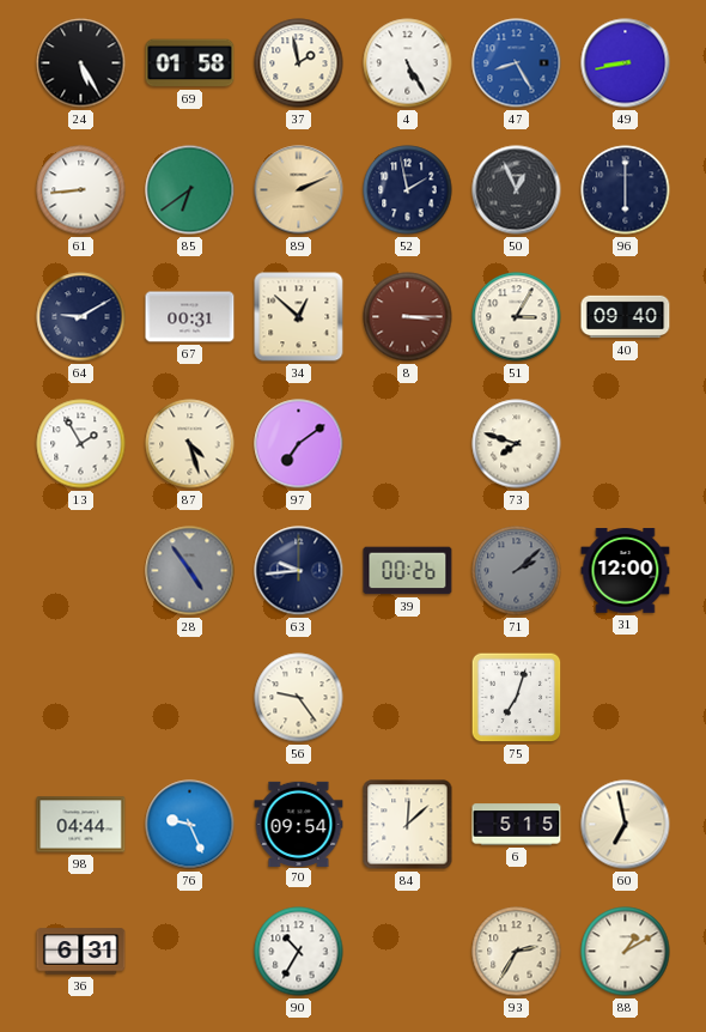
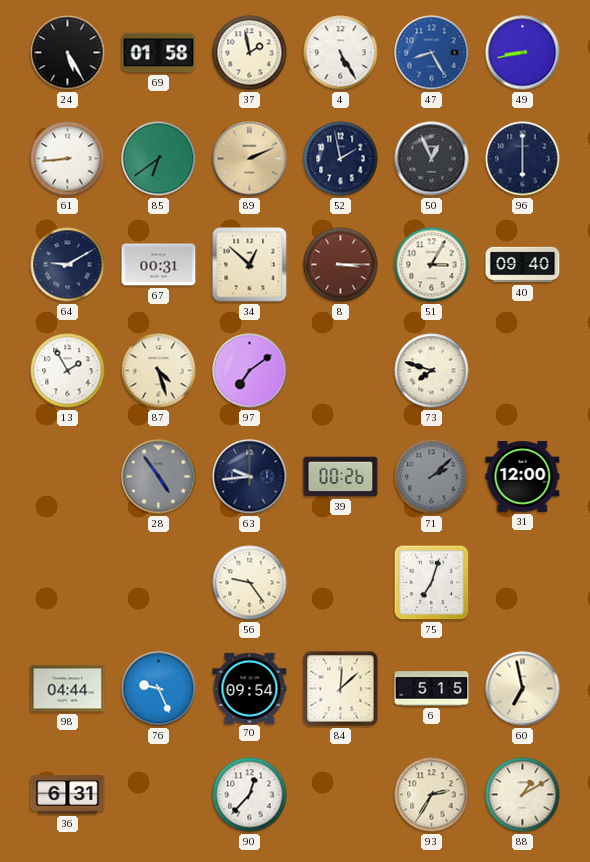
90: 10:35 -> 12:37
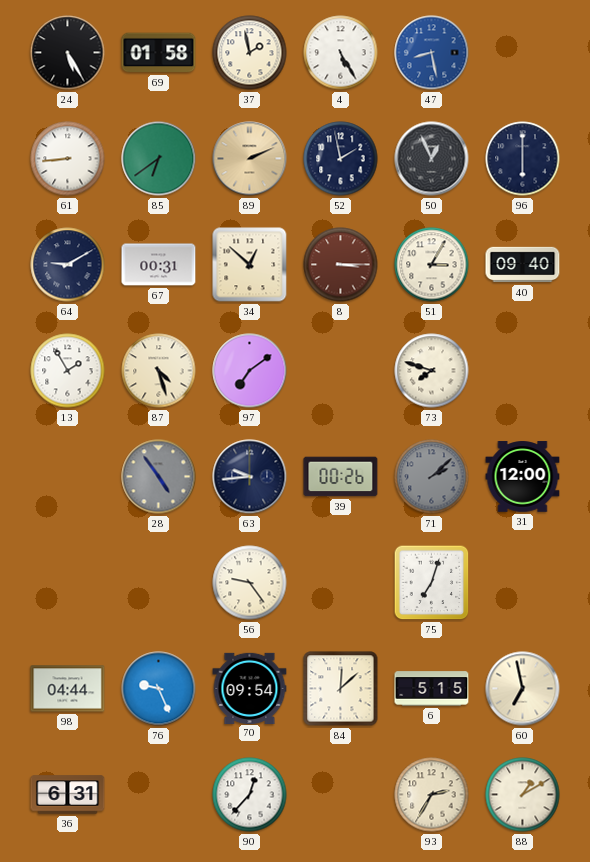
47: 8:25 -> 8:28
49: 8:43 -> none
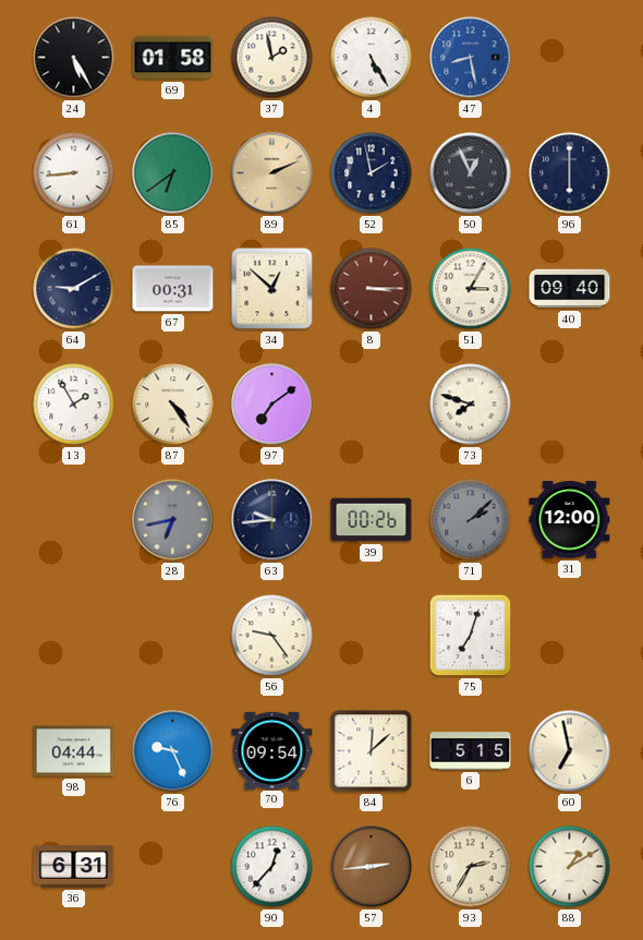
87: 4:27 -> 4:24
28: 4:54 -> 6:43
57: none -> 2:44
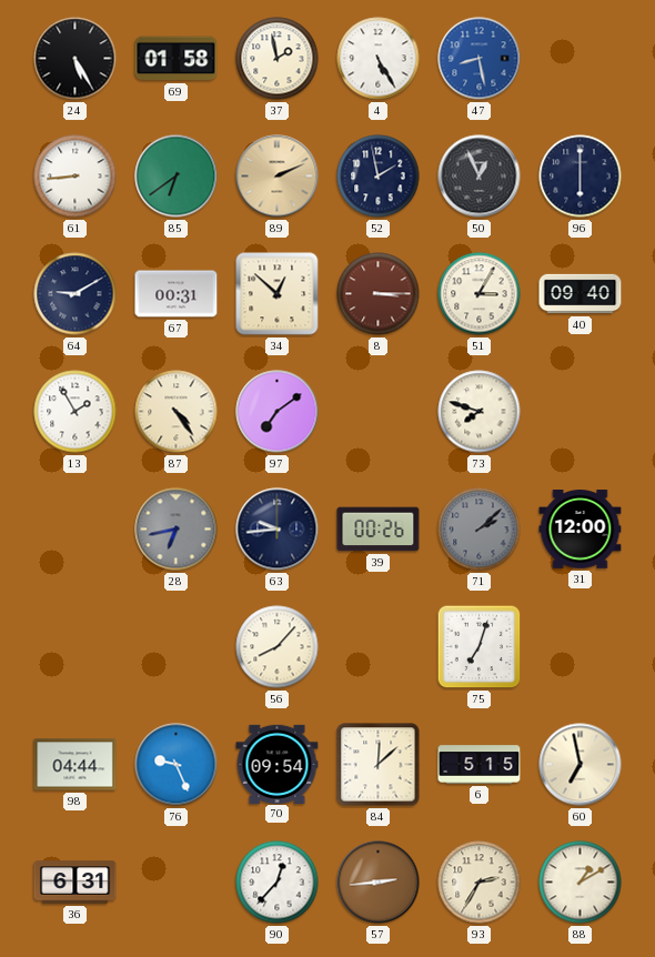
56: 9:24 -> 8:07
